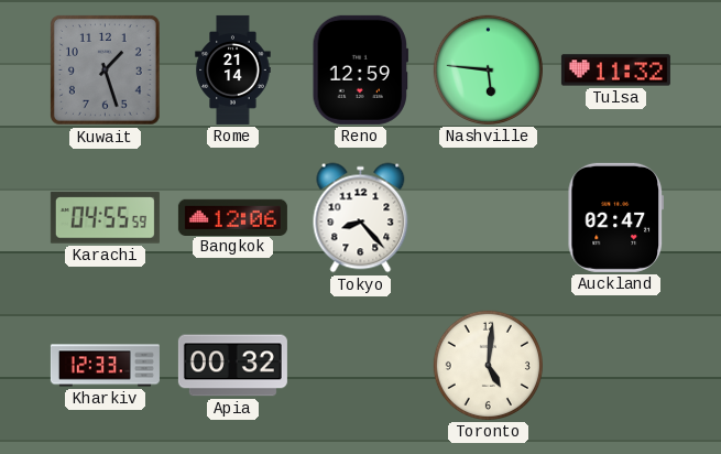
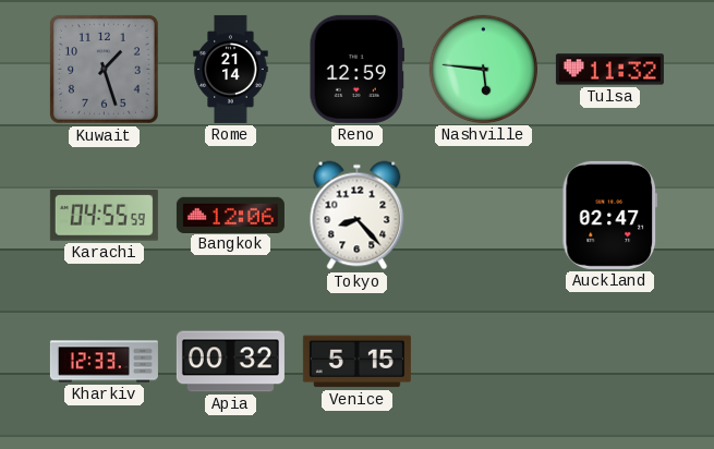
Venice: none -> 5:15
Toronto: 5:01 -> none
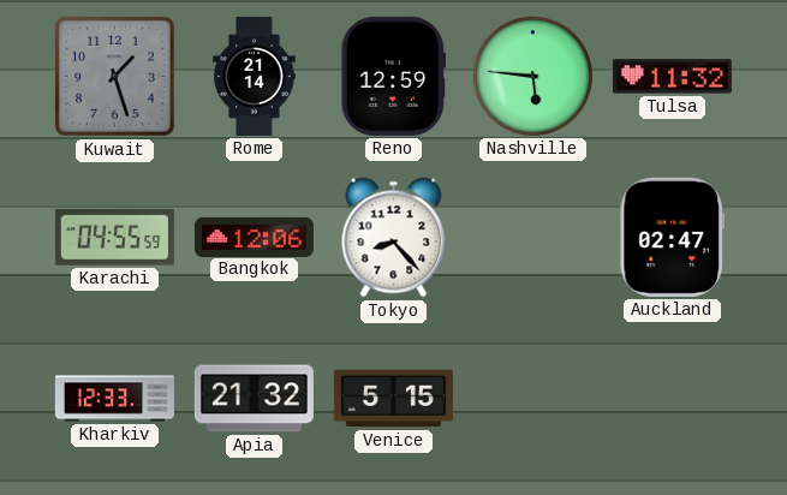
Apia: 00:32 -> 21:32
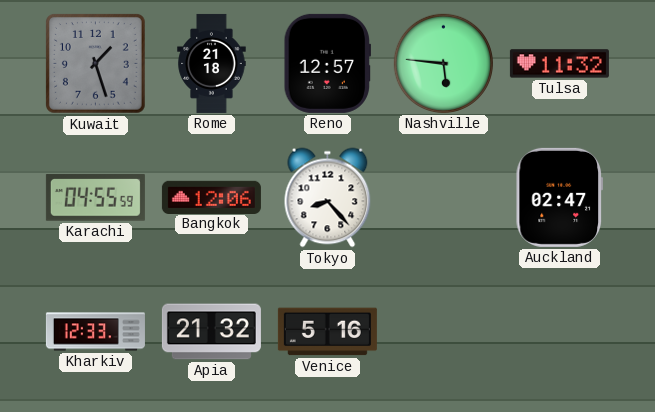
Rome: 21:14 -> 21:18
Reno: 12:59 -> 12:57
Venice: 5:15 -> 5:16
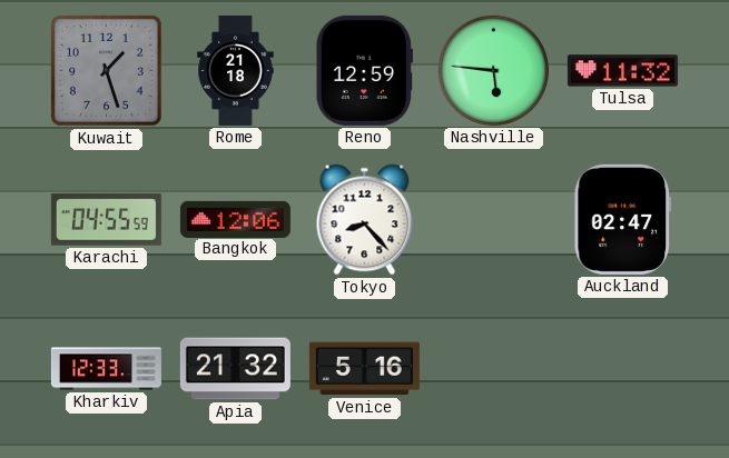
Reno: 12:57 -> 12:59
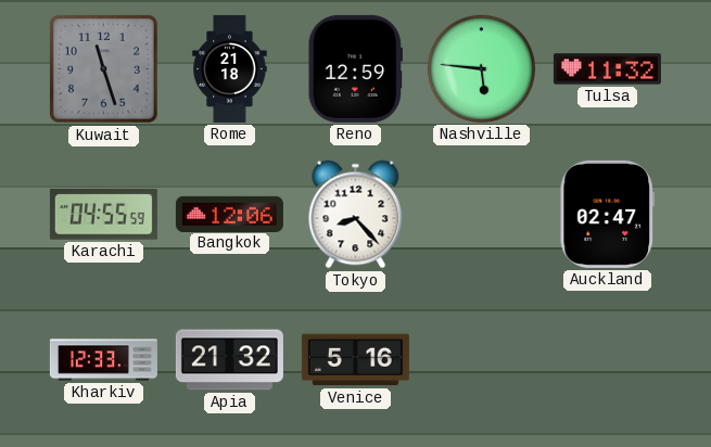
Kuwait: 1:27 -> 11:27
